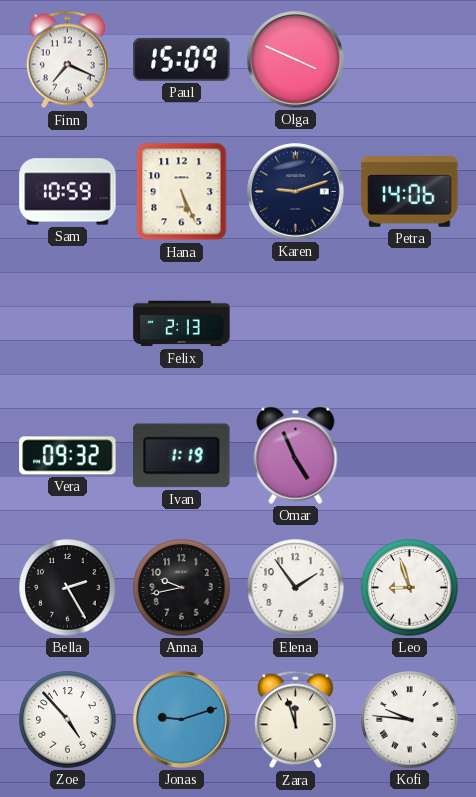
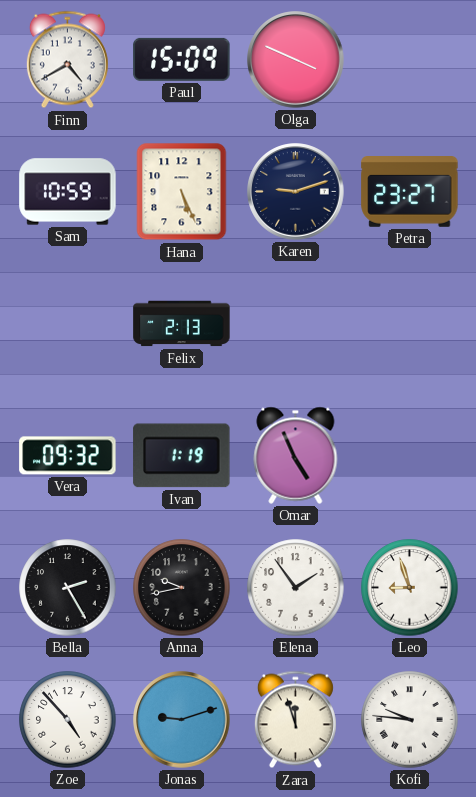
Finn: 7:19 -> 4:40
Petra: 14:06 -> 23:27
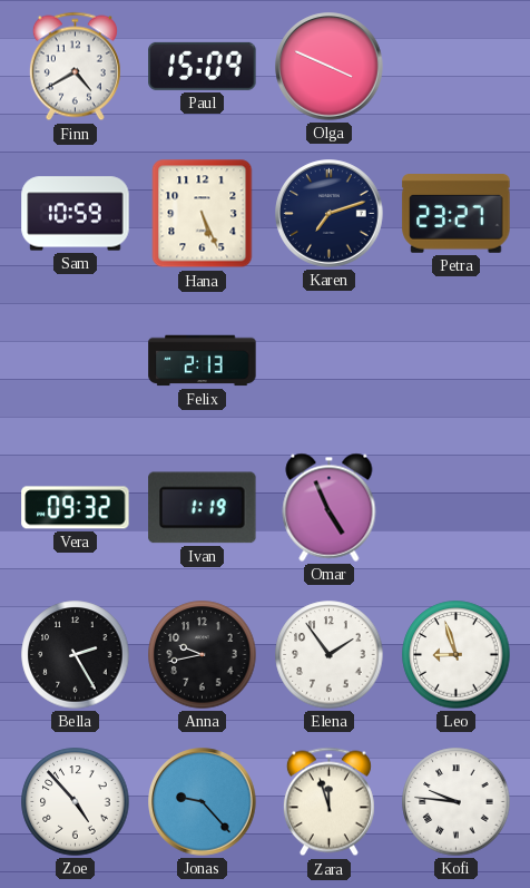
Karen: 9:12 -> 7:12
Jonas: 9:12 -> 9:23
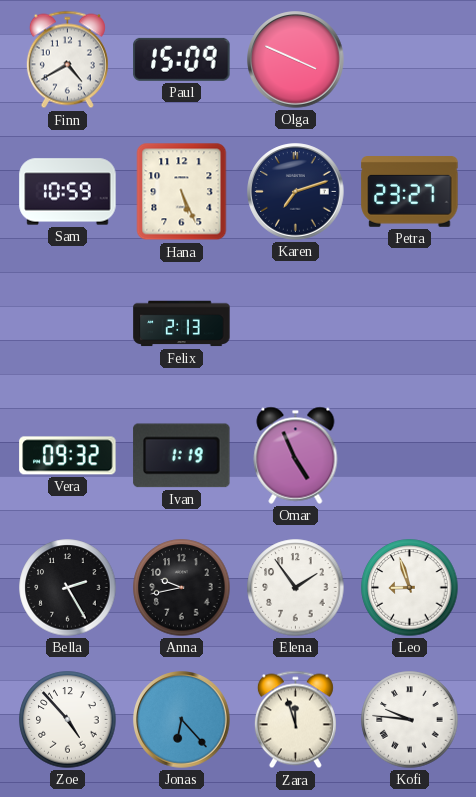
Jonas: 9:23 -> 6:23
